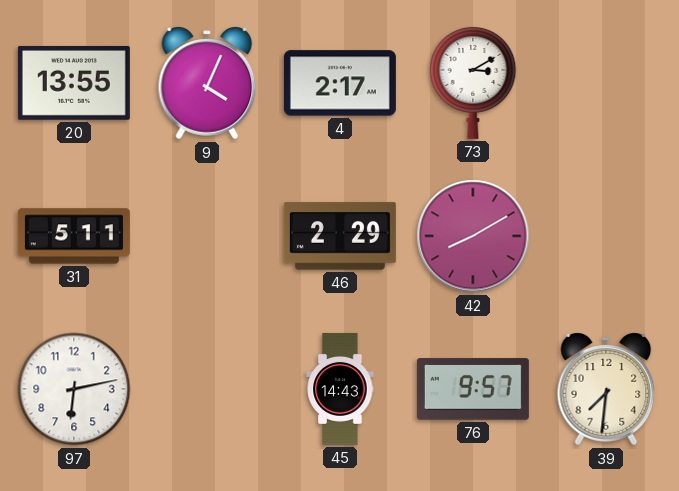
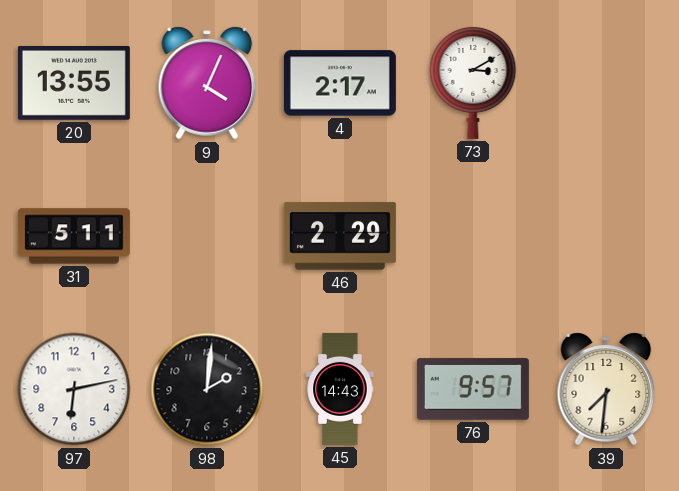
42: 8:10 -> none
98: none -> 2:01
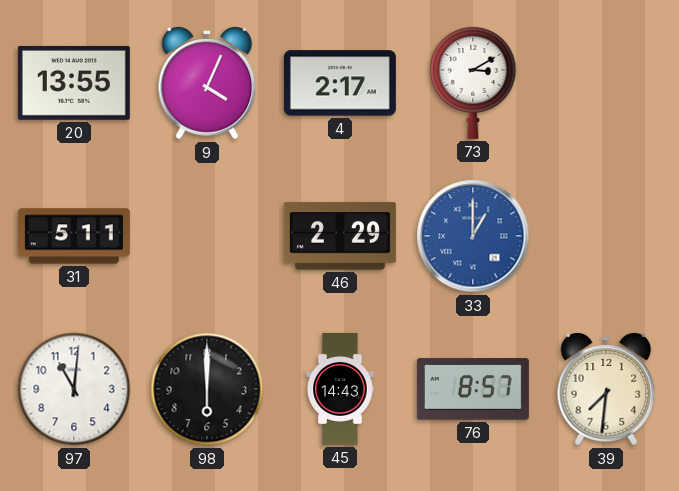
33: none -> 1:00
97: 6:13 -> 11:01
98: 2:01 -> 6:00
76: 9:57 -> 8:57
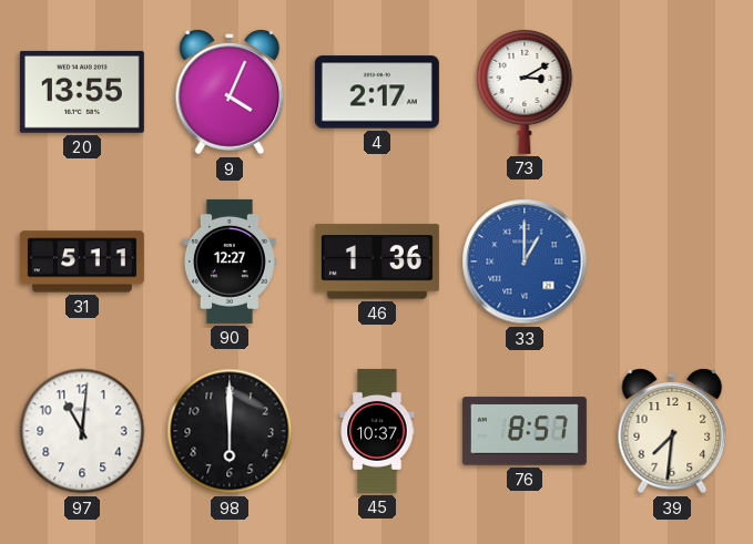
90: none -> 12:27
46: 2:29 -> 1:36
45: 14:43 -> 10:37
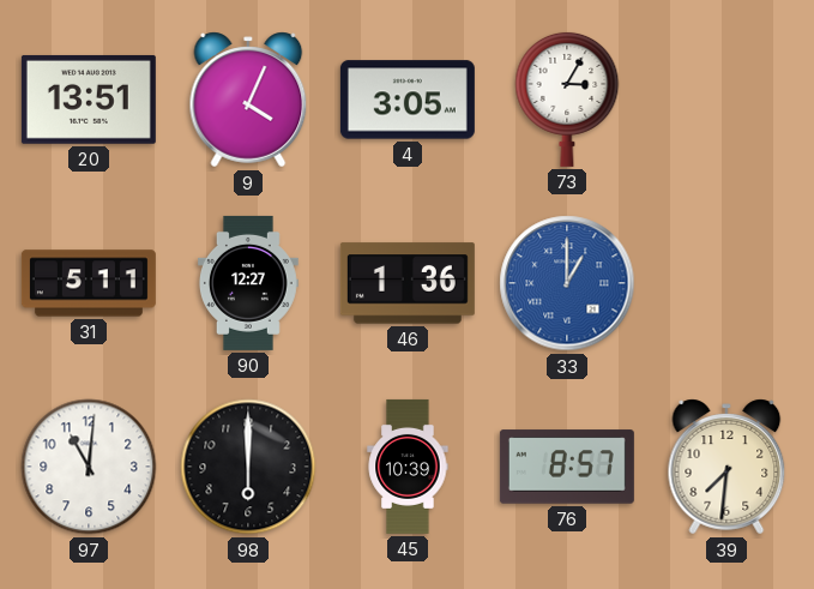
20: 13:55 -> 13:51
4: 2:17 -> 3:05
73: 3:10 -> 3:05
45: 10:37 -> 10:39
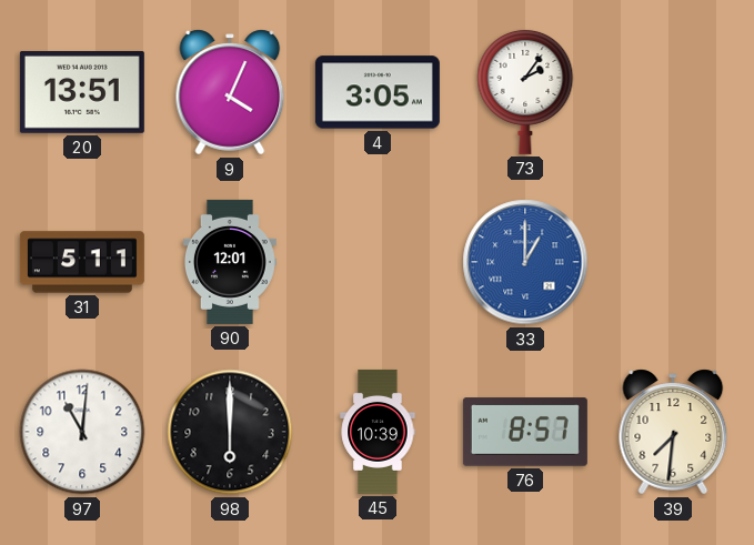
73: 3:05 -> 2:06
90: 12:27 -> 12:01
46: 1:36 -> none
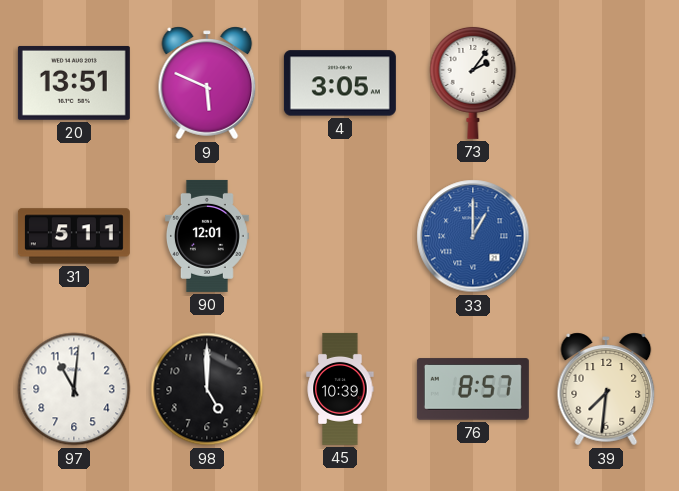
9: 4:04 -> 5:49
98: 6:00 -> 5:00
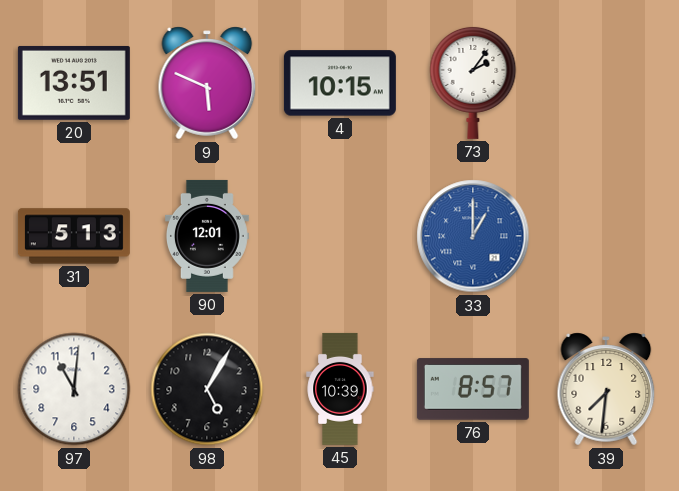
4: 3:05 -> 10:15
31: 5:11 -> 5:13
98: 5:00 -> 5:05
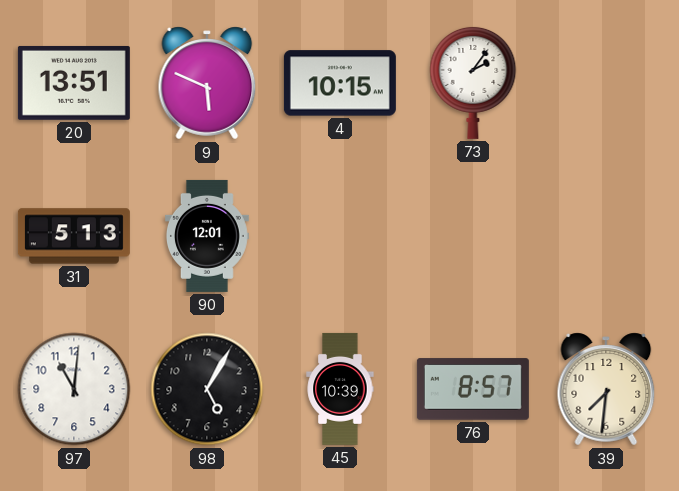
33: 1:00 -> none
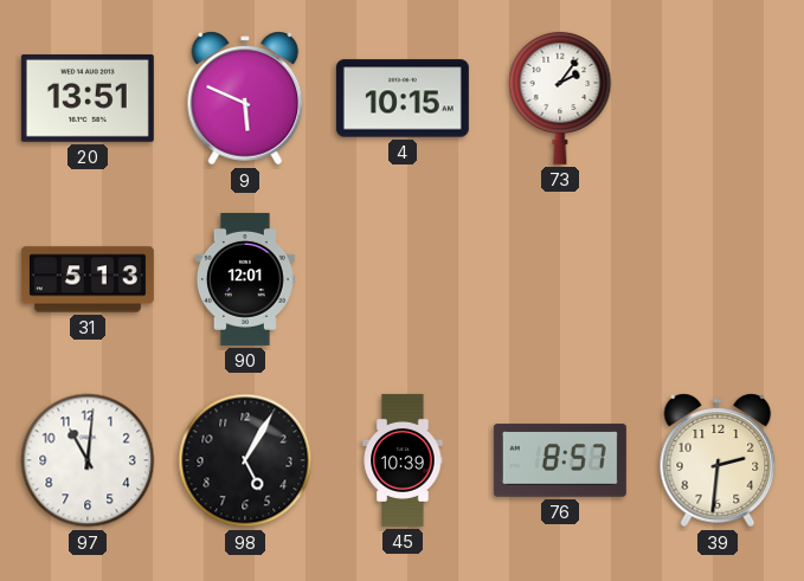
39: 7:31 -> 2:31
